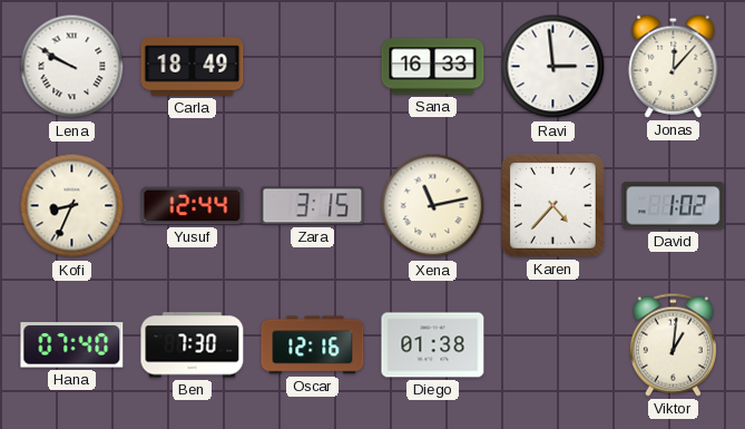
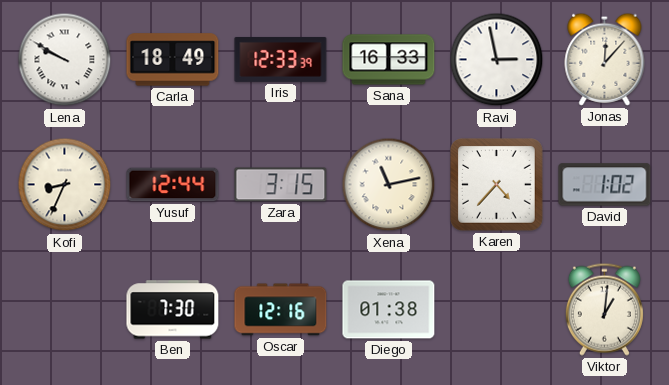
Iris: none -> 12:33
Ravi: 2:59 -> 2:58
Hana: 07:40 -> none
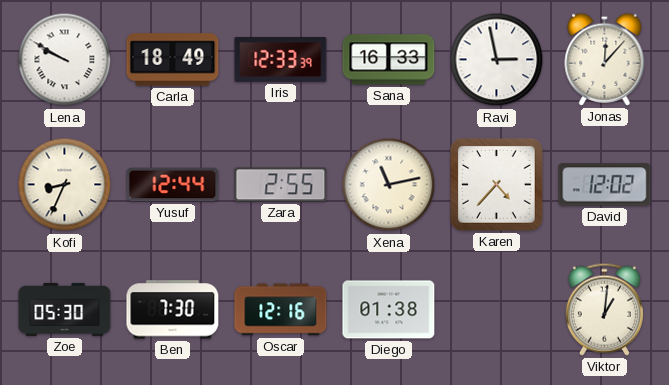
Zara: 3:15 -> 2:55
David: 1:02 -> 12:02
Zoe: none -> 05:30
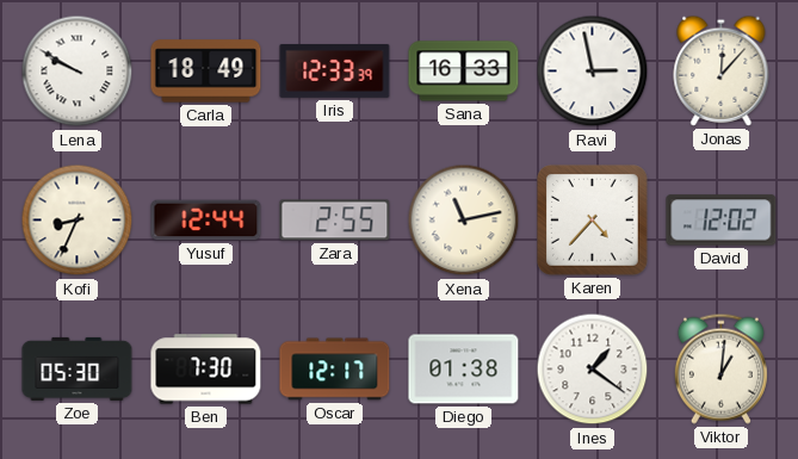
Oscar: 12:16 -> 12:17
Ines: none -> 1:21
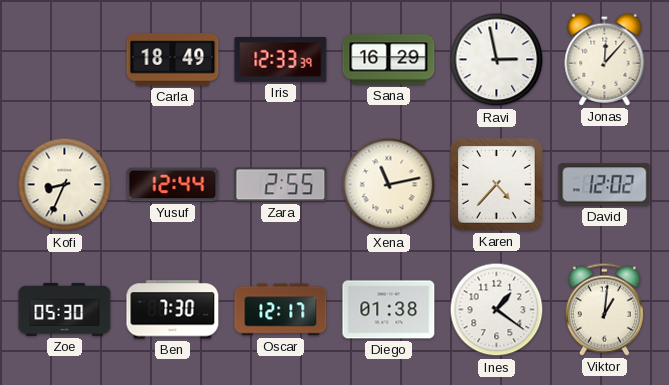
Lena: 9:50 -> none
Sana: 16:33 -> 16:29
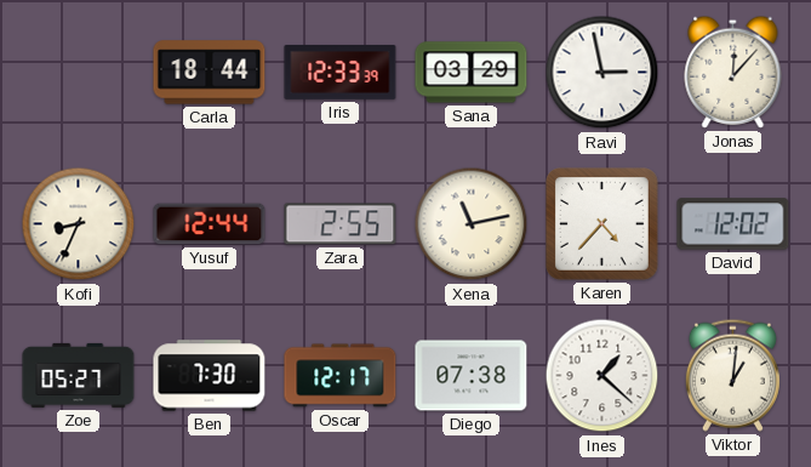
Carla: 18:49 -> 18:44
Sana: 16:29 -> 03:29
Zoe: 05:30 -> 05:27
Diego: 01:38 -> 07:38
Ines: 1:21 -> 1:22
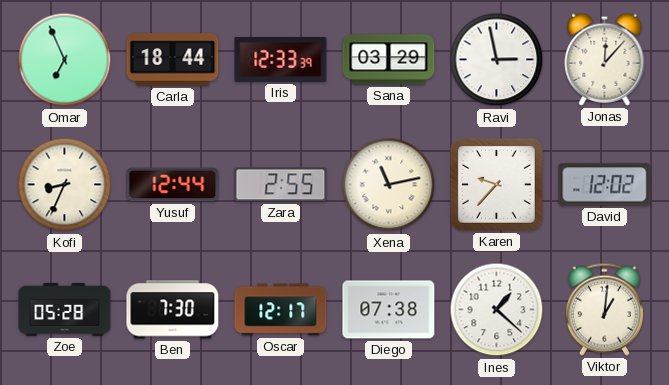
Omar: none -> 6:56
Karen: 4:37 -> 9:37
Zoe: 05:27 -> 05:28
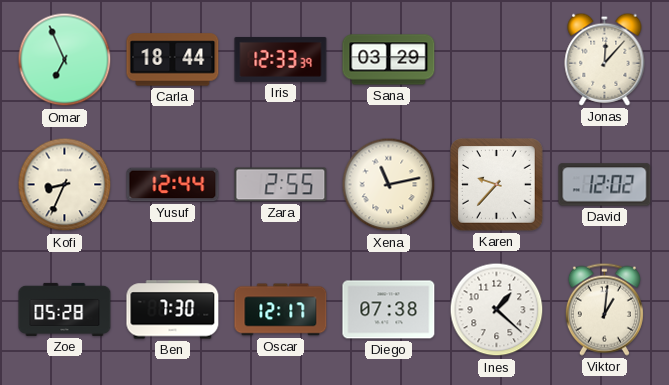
Ravi: 2:58 -> none
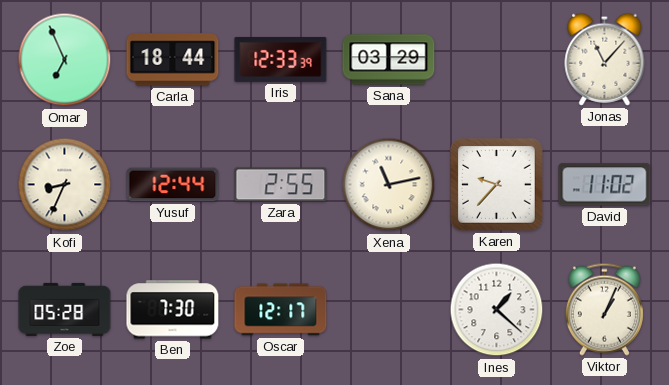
Jonas: 12:07 -> 11:07
David: 12:02 -> 11:02
Diego: 07:38 -> none
Viktor: 1:01 -> 1:04
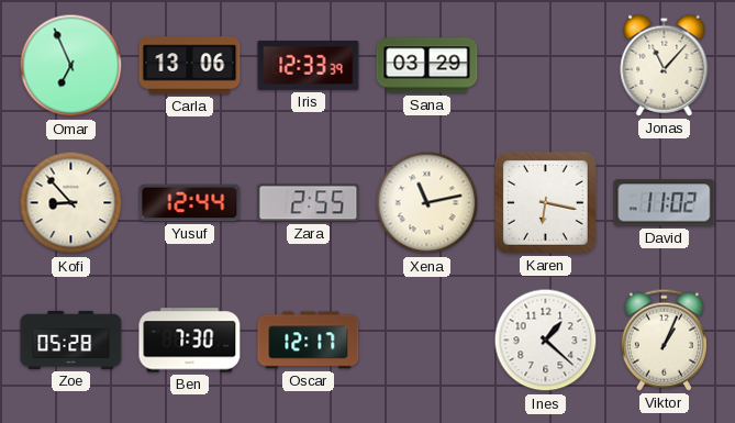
Carla: 18:44 -> 13:06
Kofi: 8:34 -> 8:53
Karen: 9:37 -> 6:17
